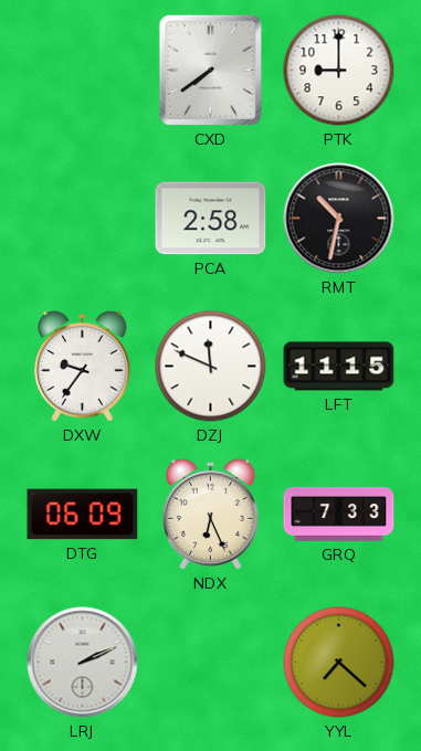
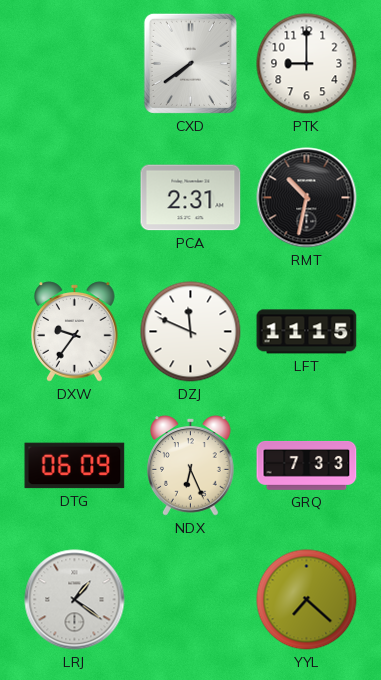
PCA: 2:58 -> 2:31
LRJ: 2:11 -> 1:21
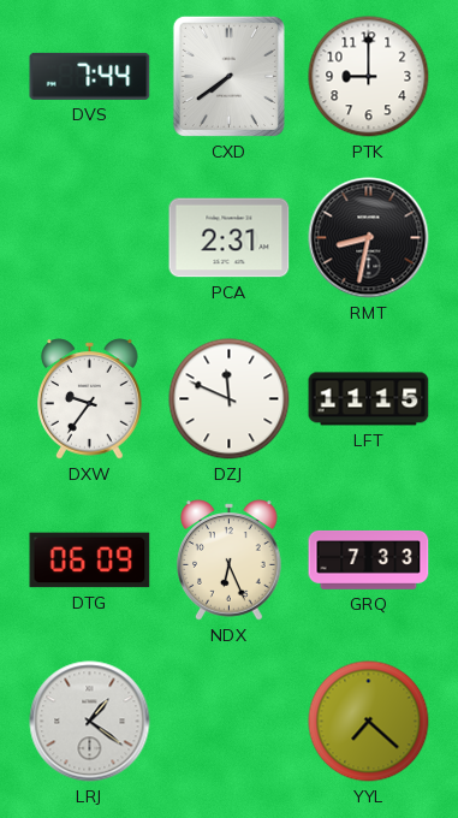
DVS: none -> 7:44
RMT: 10:32 -> 8:32
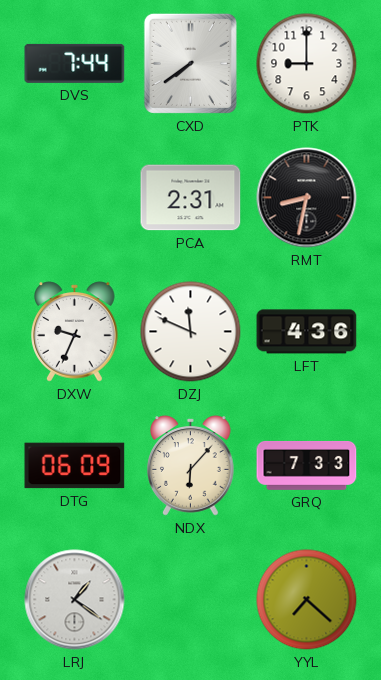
DXW: 9:36 -> 9:34
LFT: 11:15 -> 4:36
NDX: 6:26 -> 6:07
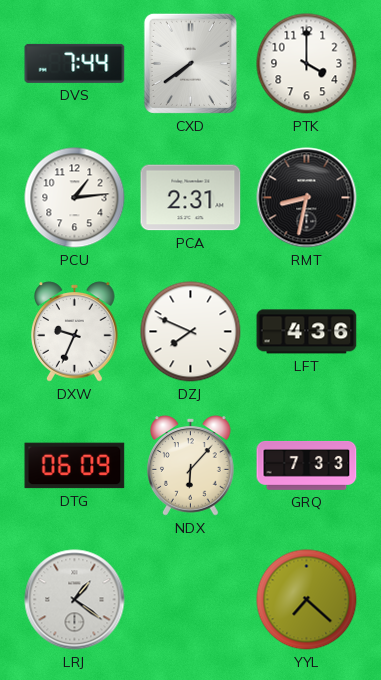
PTK: 9:00 -> 4:00
PCU: none -> 1:14
DZJ: 11:49 -> 7:49
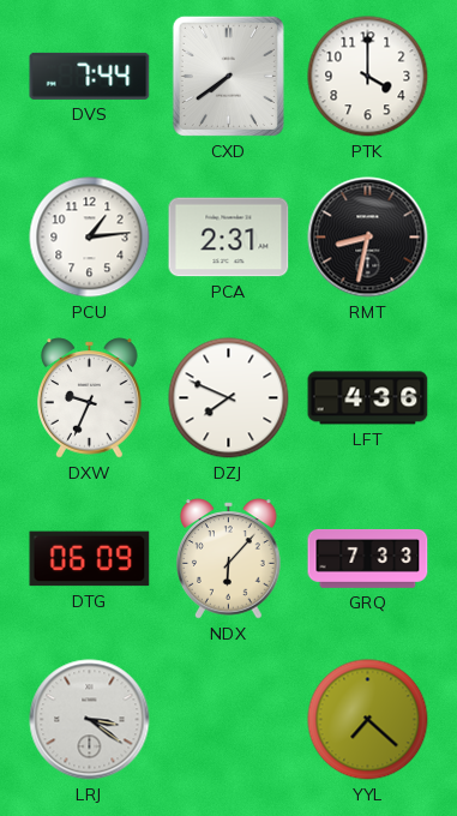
LRJ: 1:21 -> 3:21
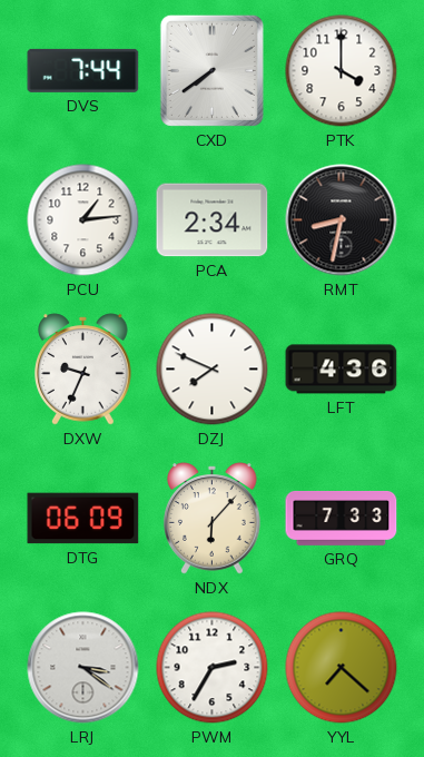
PCA: 2:31 -> 2:34
PWM: none -> 2:35
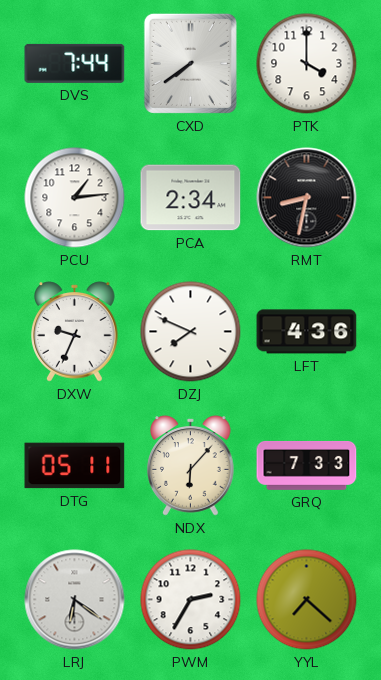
DTG: 06:09 -> 05:11
LRJ: 3:21 -> 6:21
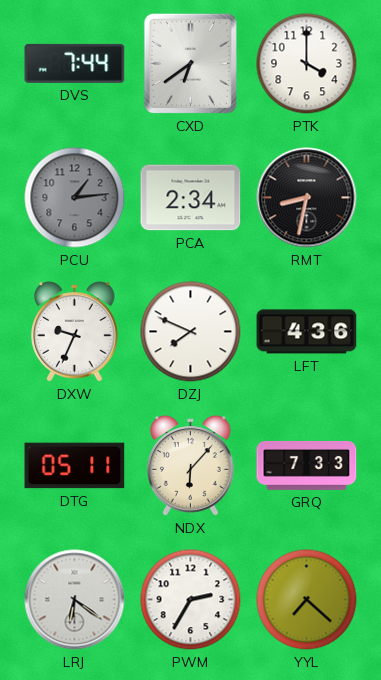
CXD: 7:39 -> 6:39
PCU dial: white -> grey
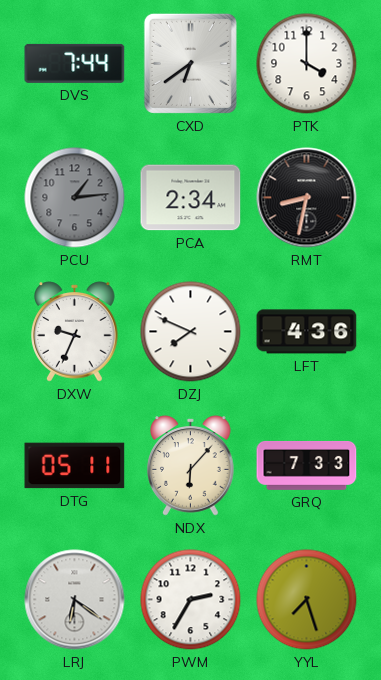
YYL: 7:22 -> 7:27
